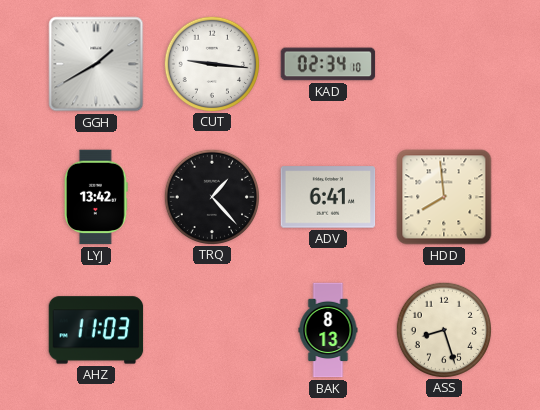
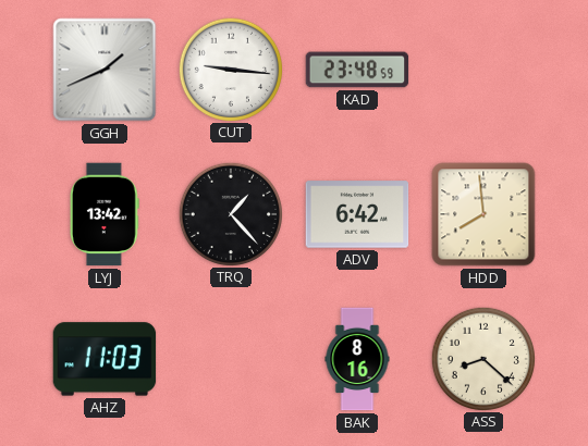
GGH: 1:40 -> 1:41
KAD: 02:34 -> 23:48
ADV: 6:41 -> 6:42
BAK: 8:13 -> 8:16
ASS: 8:27 -> 8:22
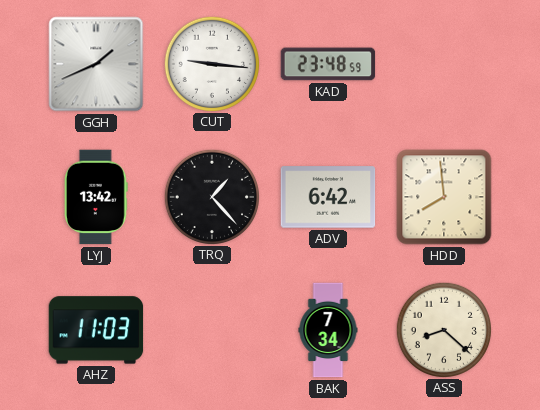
BAK: 8:16 -> 7:34
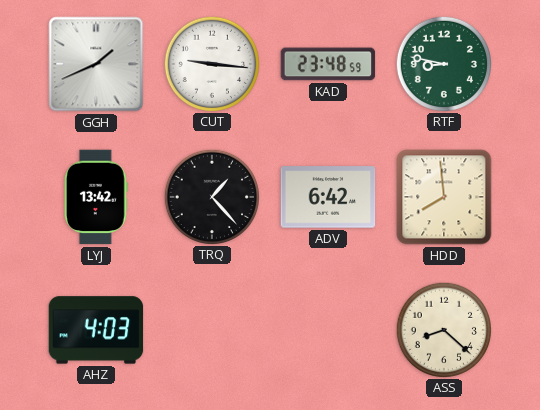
RTF: none -> 8:47
AHZ: 11:03 -> 4:03
BAK: 7:34 -> none
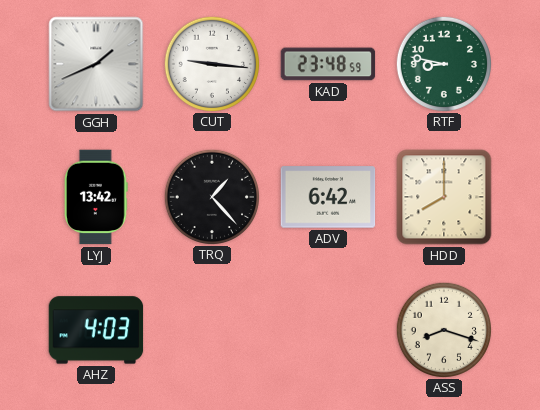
HDD: 7:59 -> 8:00
ASS: 8:22 -> 8:18
